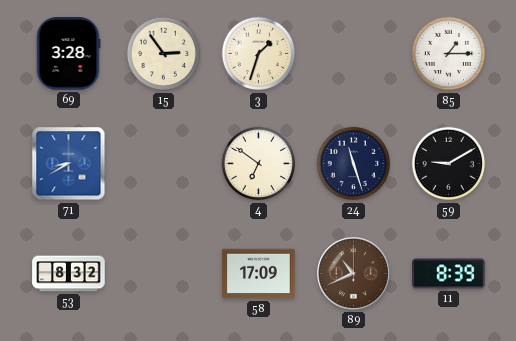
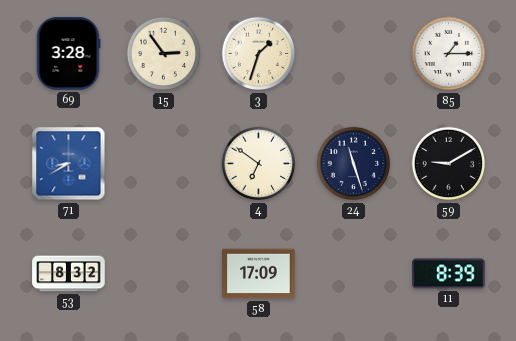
89: 10:41 -> none
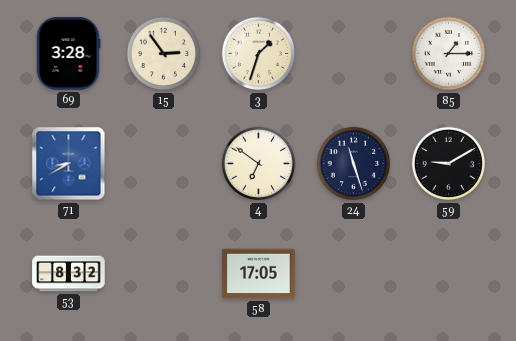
58: 17:09 -> 17:05
11: 8:39 -> none
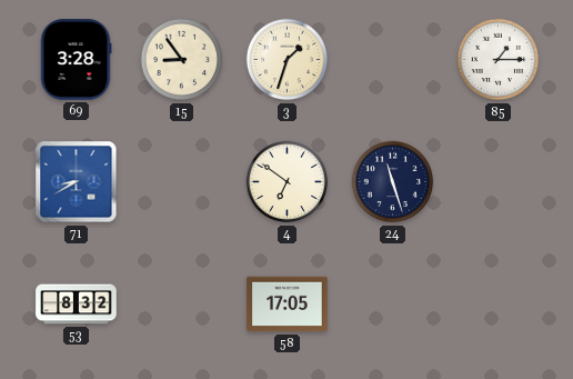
15: 2:54 -> 8:54
59: 9:10 -> none
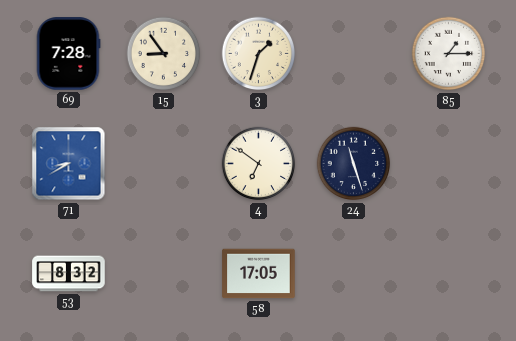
69: 3:28 -> 7:28
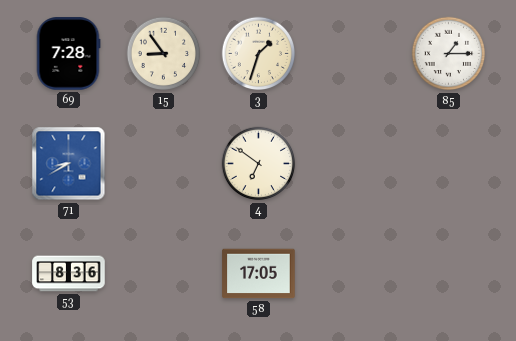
24: 11:27 -> none
53: 8:32 -> 8:36
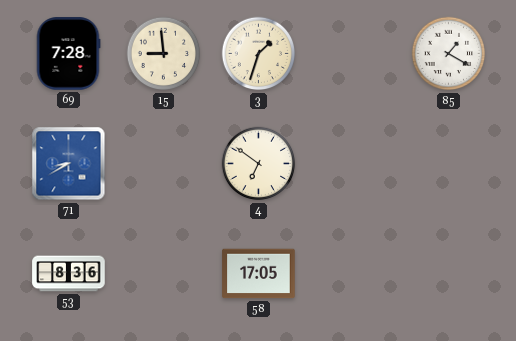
15: 8:54 -> 8:59
85: 1:15 -> 1:20
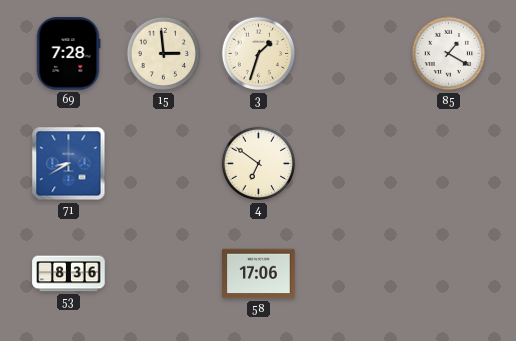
15: 8:59 -> 2:59
58: 17:05 -> 17:06
